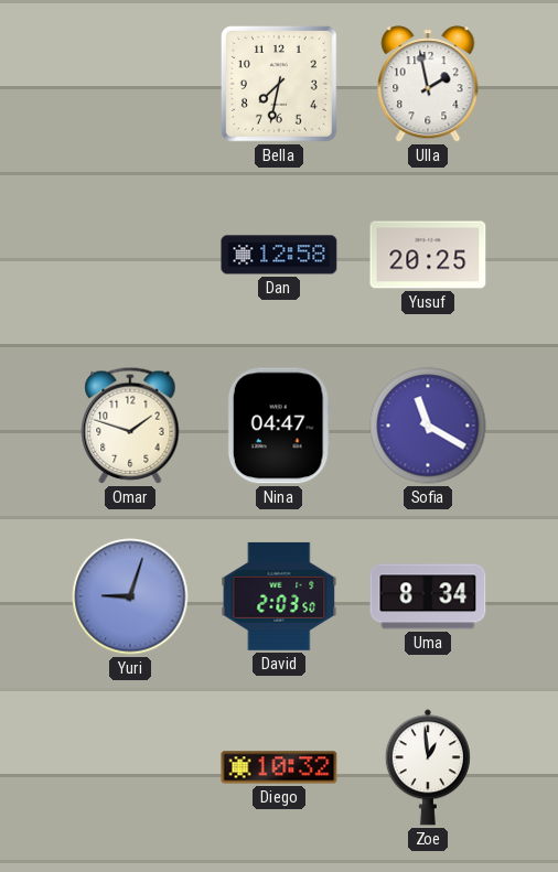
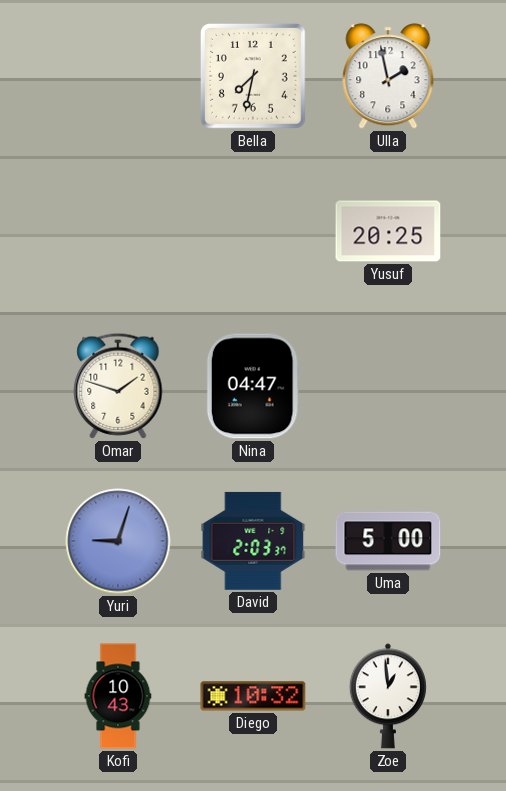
Dan: 12:58 -> none
Sofia: 11:20 -> none
David: 2:03:50 -> 2:03:37
Uma: 8:34 -> 5:00
Kofi: none -> 10:43
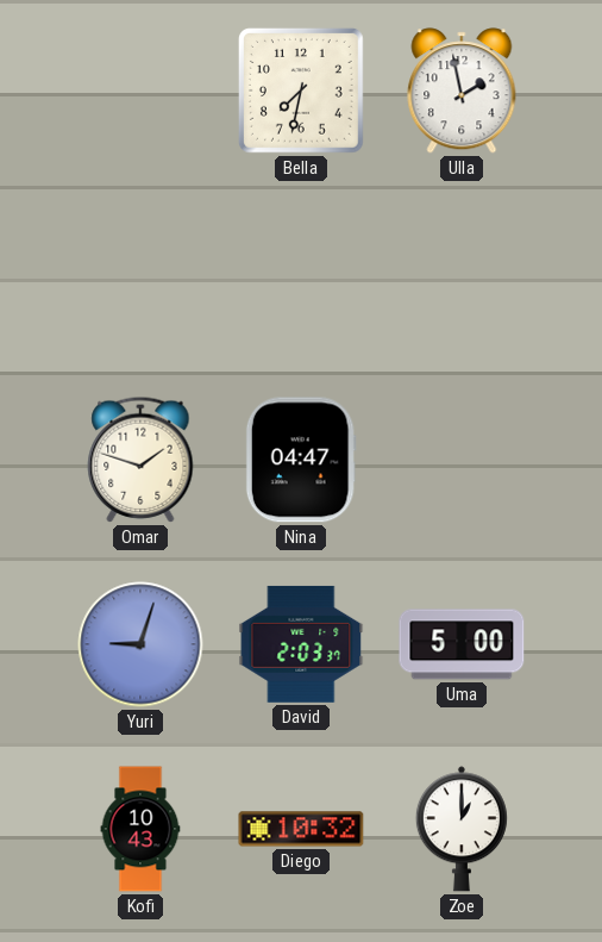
Yusuf: 20:25 -> none
Zoe: 12:59 -> 1:00
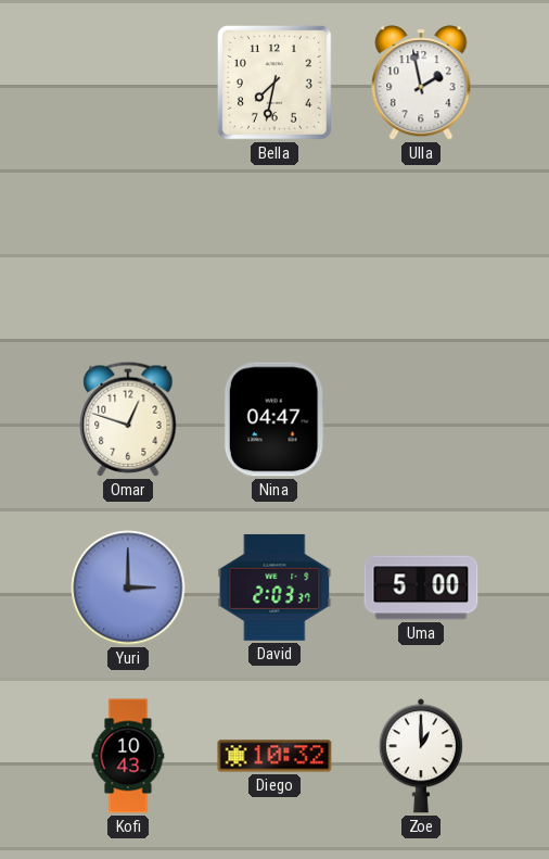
Omar: 1:48 -> 12:48
Yuri: 9:03 -> 3:00
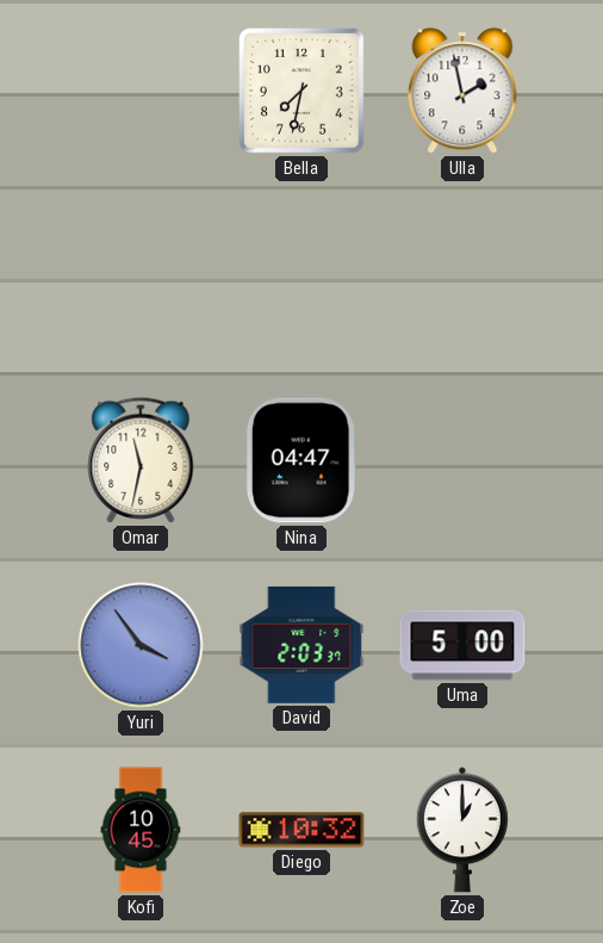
Omar: 12:48 -> 11:32
Yuri: 3:00 -> 3:54
Kofi: 10:43 -> 10:45
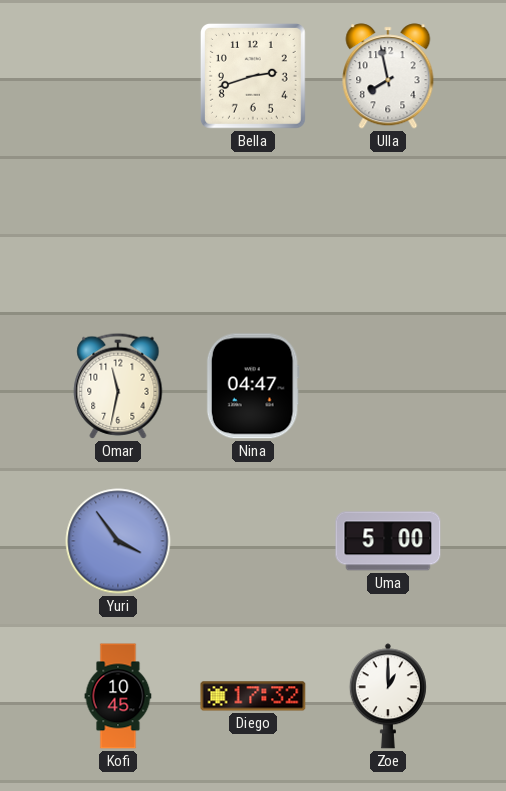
Bella: 7:32 -> 2:42
Ulla: 1:58 -> 7:58
David: 2:03 -> none
Diego: 10:32 -> 17:32
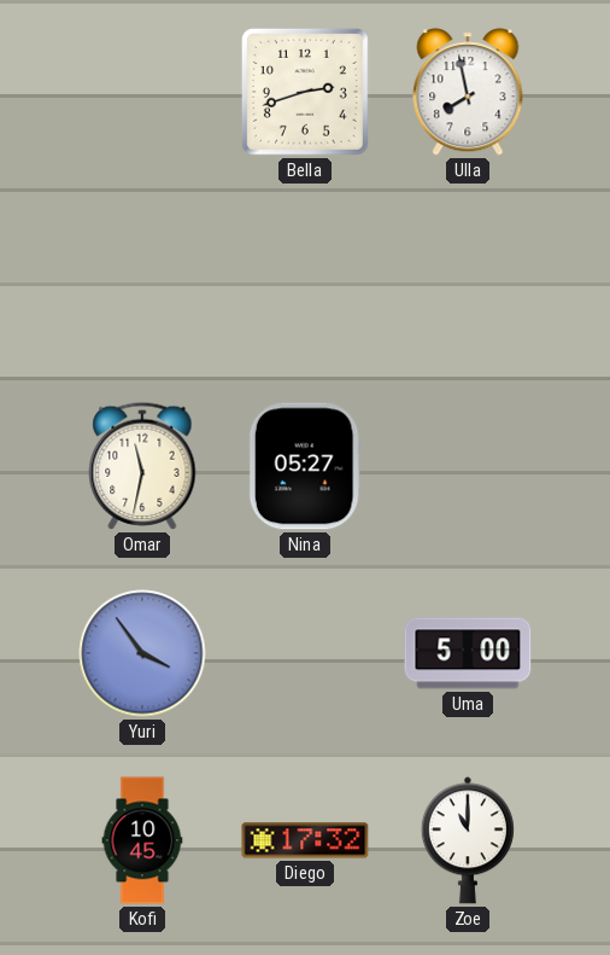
Nina: 04:47 -> 05:27
Zoe: 1:00 -> 11:00
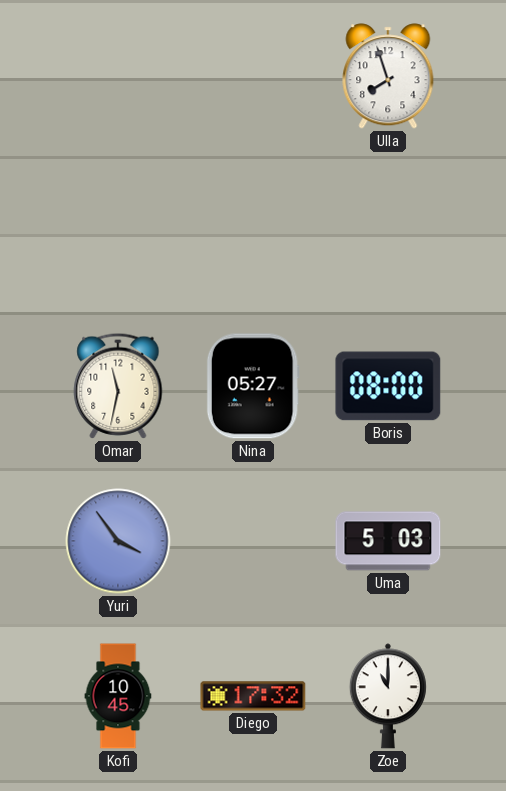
Bella: 2:42 -> none
Ulla: 7:58 -> 7:57
Boris: none -> 08:00
Uma: 5:00 -> 5:03
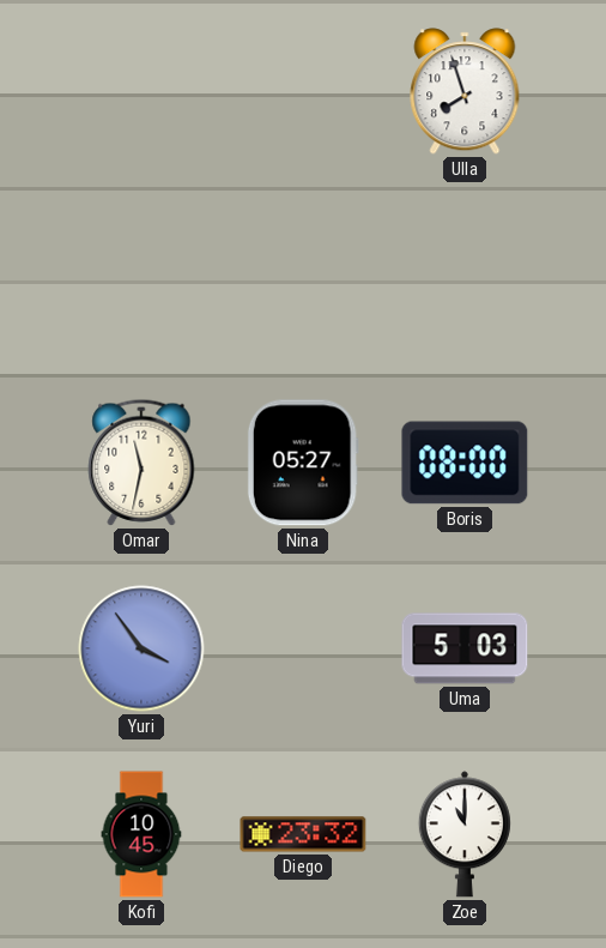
Diego: 17:32 -> 23:32
